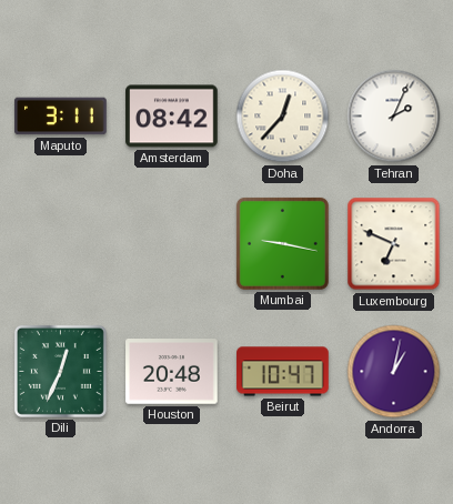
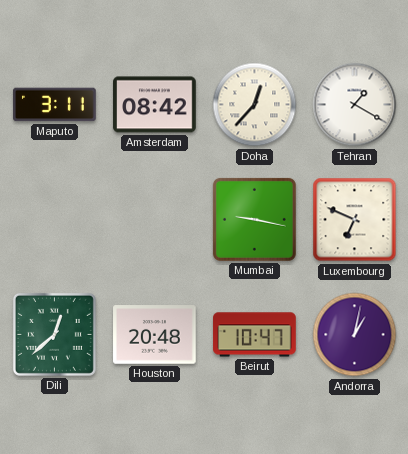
Tehran: 2:04 -> 1:20
Dili: 12:34 -> 12:38
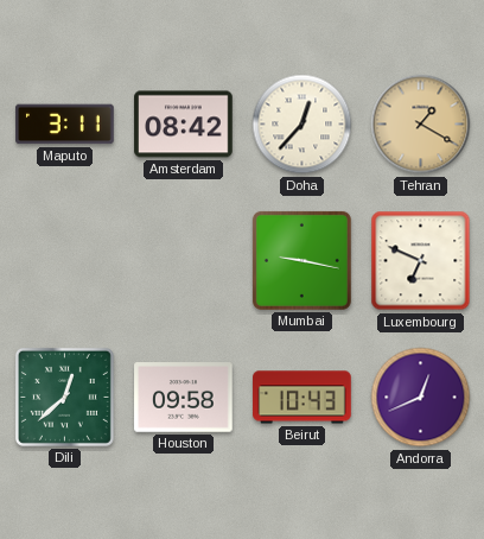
Tehran dial: white -> champagne
Houston: 20:48 -> 09:58
Beirut: 10:47 -> 10:43
Andorra: 1:02 -> 12:41
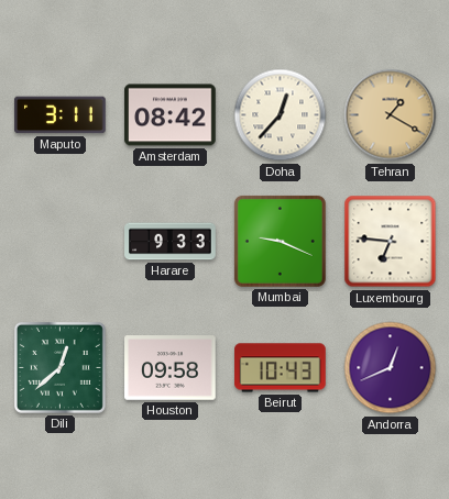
Harare: none -> 9:33
Mumbai: 9:17 -> 9:19
Luxembourg: 6:49 -> 6:46
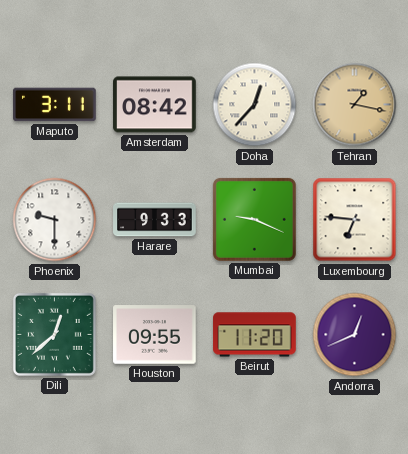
Tehran: 1:20 -> 1:17
Phoenix: none -> 9:30
Houston: 09:58 -> 09:55
Beirut: 10:43 -> 11:20
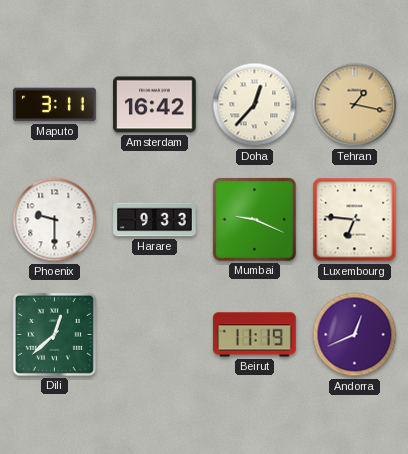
Amsterdam: 08:42 -> 16:42
Houston: 09:55 -> none
Beirut: 11:20 -> 11:19
